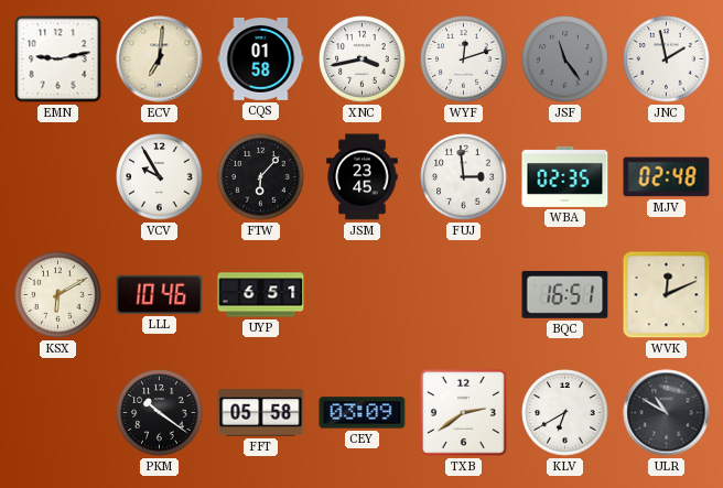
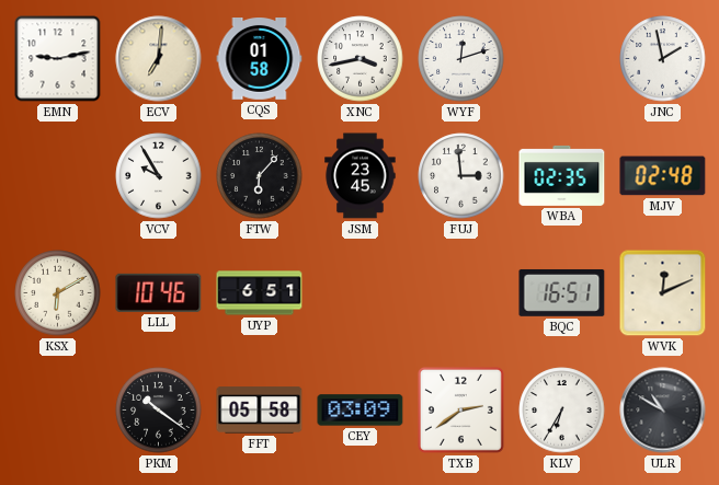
JSF: 11:24 -> none
KLV: 6:40 -> 6:35
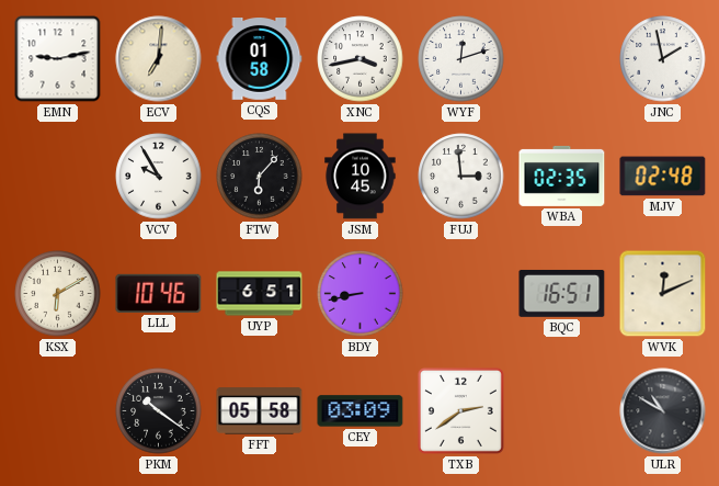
JSM: 23:45 -> 10:45
BDY: none -> 8:43
KLV: 6:35 -> none
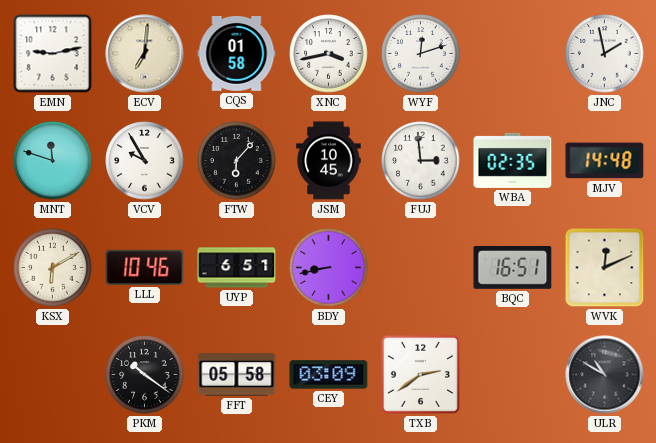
MNT: none -> 11:48
MJV: 02:48 -> 14:48
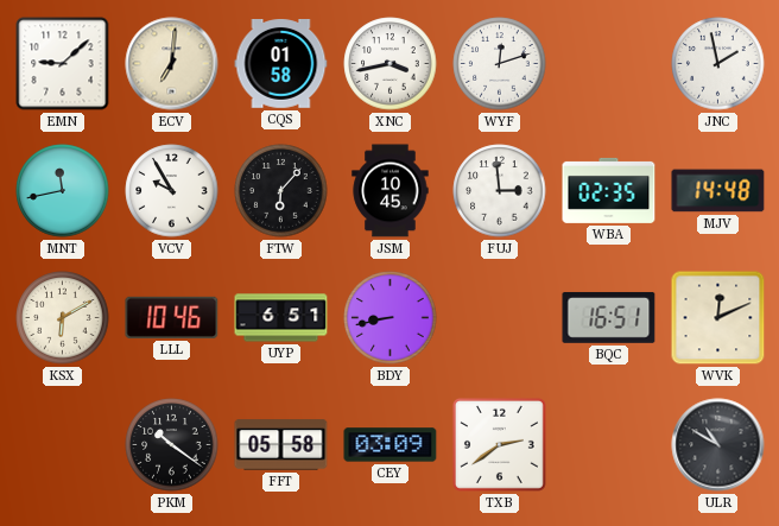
EMN: 9:13 -> 9:08
MNT: 11:48 -> 11:43
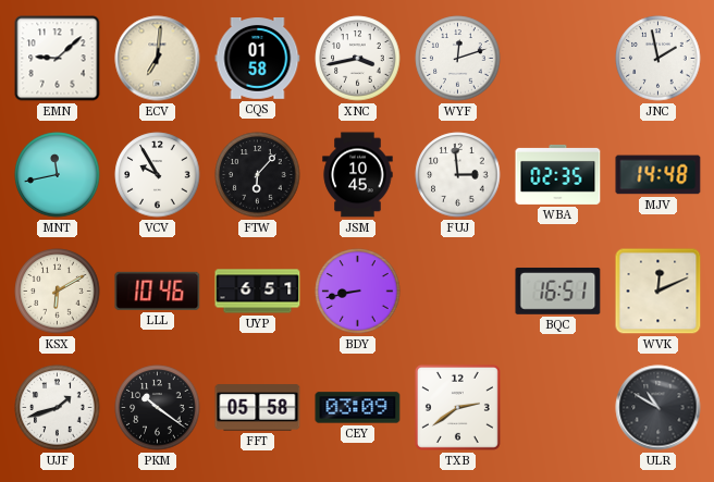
UJF: none -> 1:42
